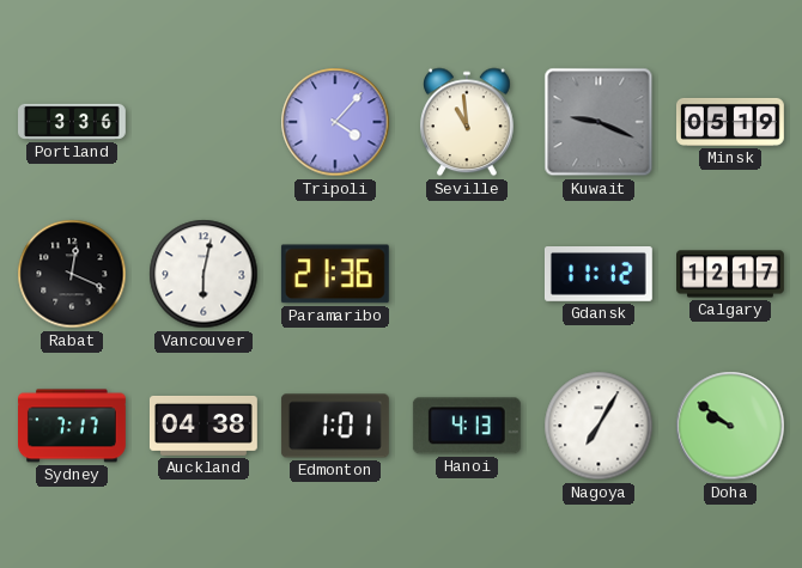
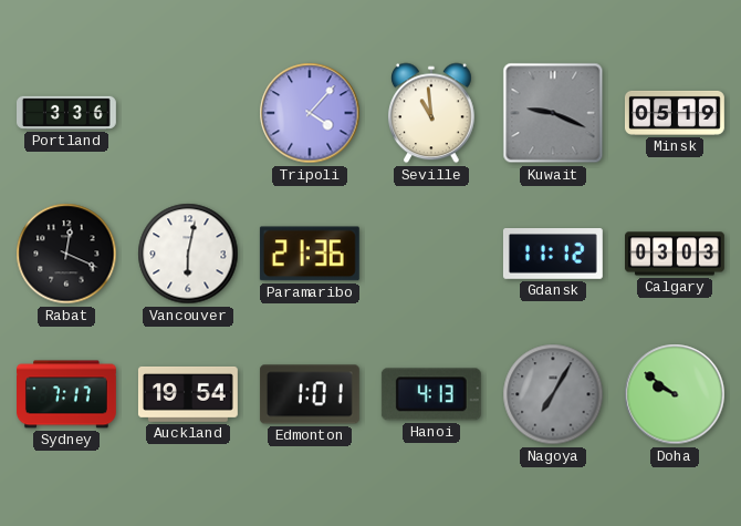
Calgary: 12:17 -> 03:03
Auckland: 04:38 -> 19:54
Nagoya dial: white -> grey
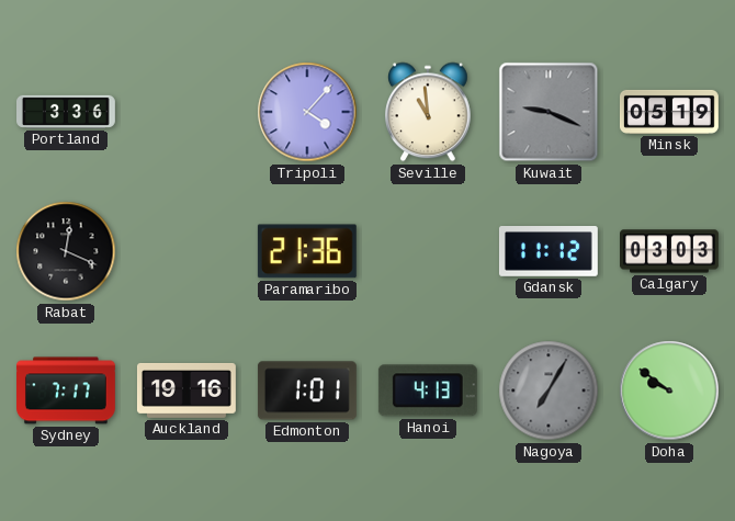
Vancouver: 6:02 -> none
Auckland: 19:54 -> 19:16
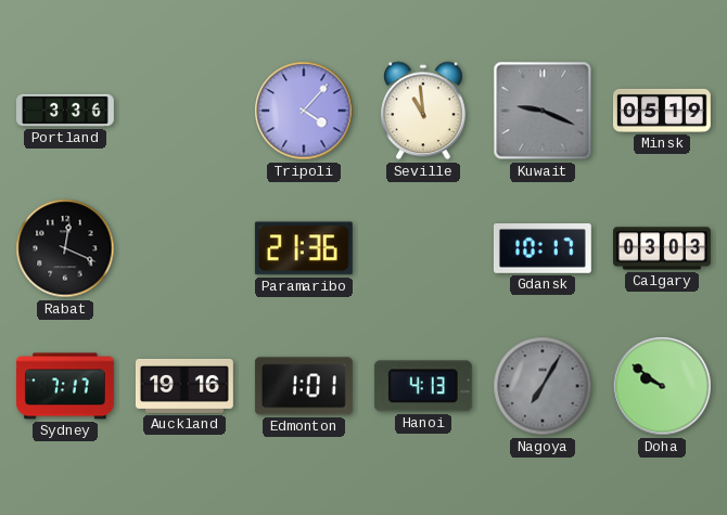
Gdansk: 11:12 -> 10:17
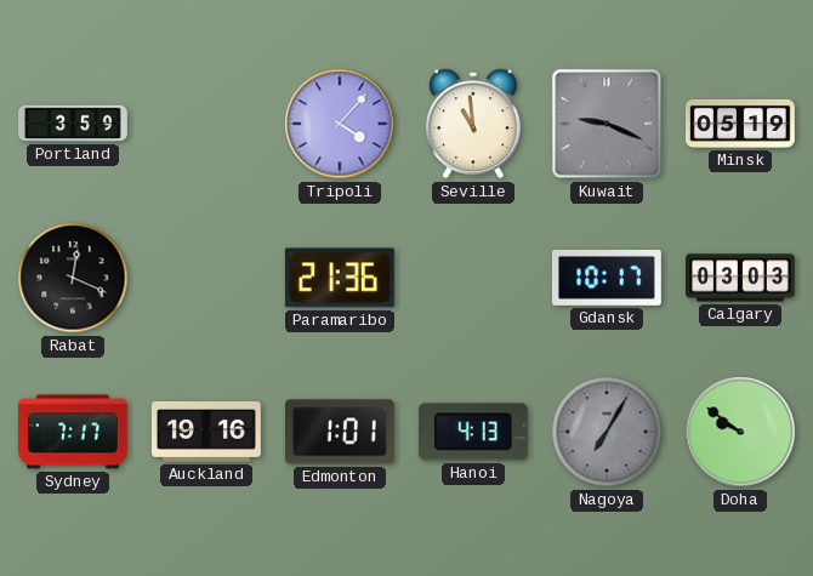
Portland: 3:36 -> 3:59
